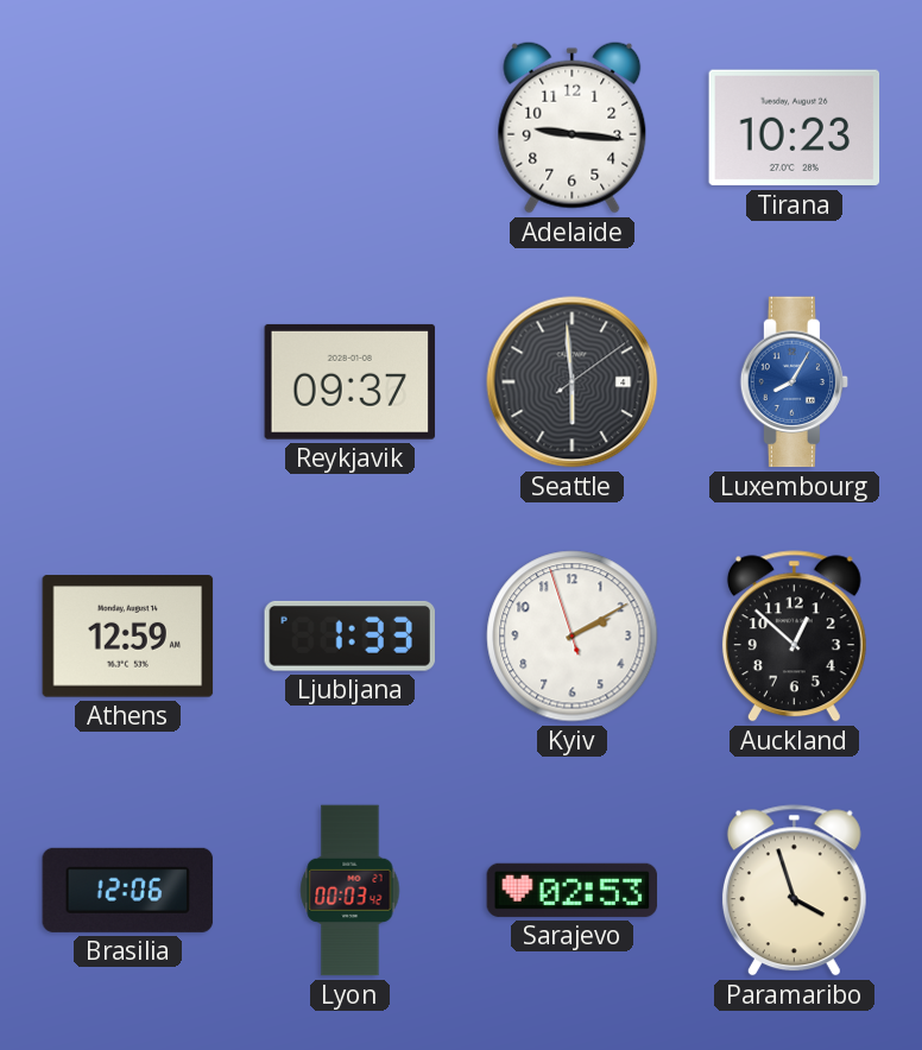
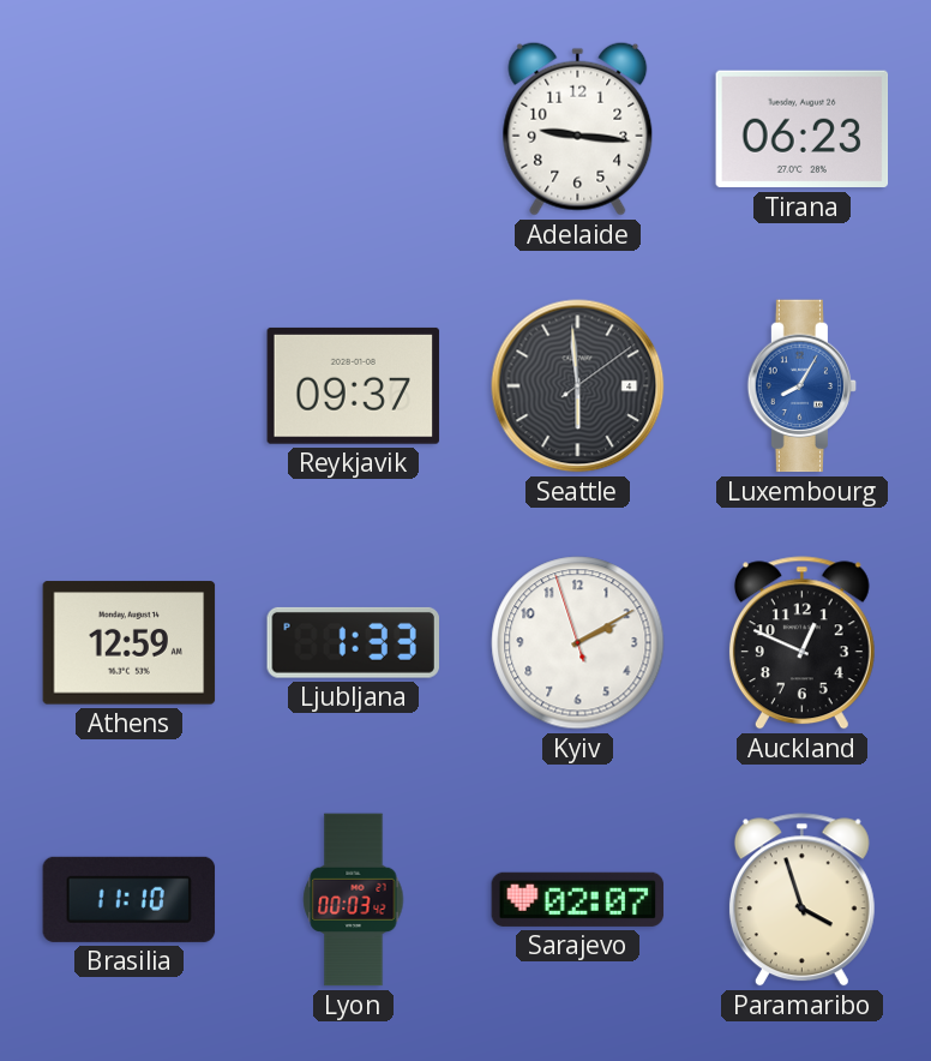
Tirana: 10:23 -> 06:23
Auckland: 12:52 -> 12:49
Brasilia: 12:06 -> 11:10
Sarajevo: 02:53 -> 02:07
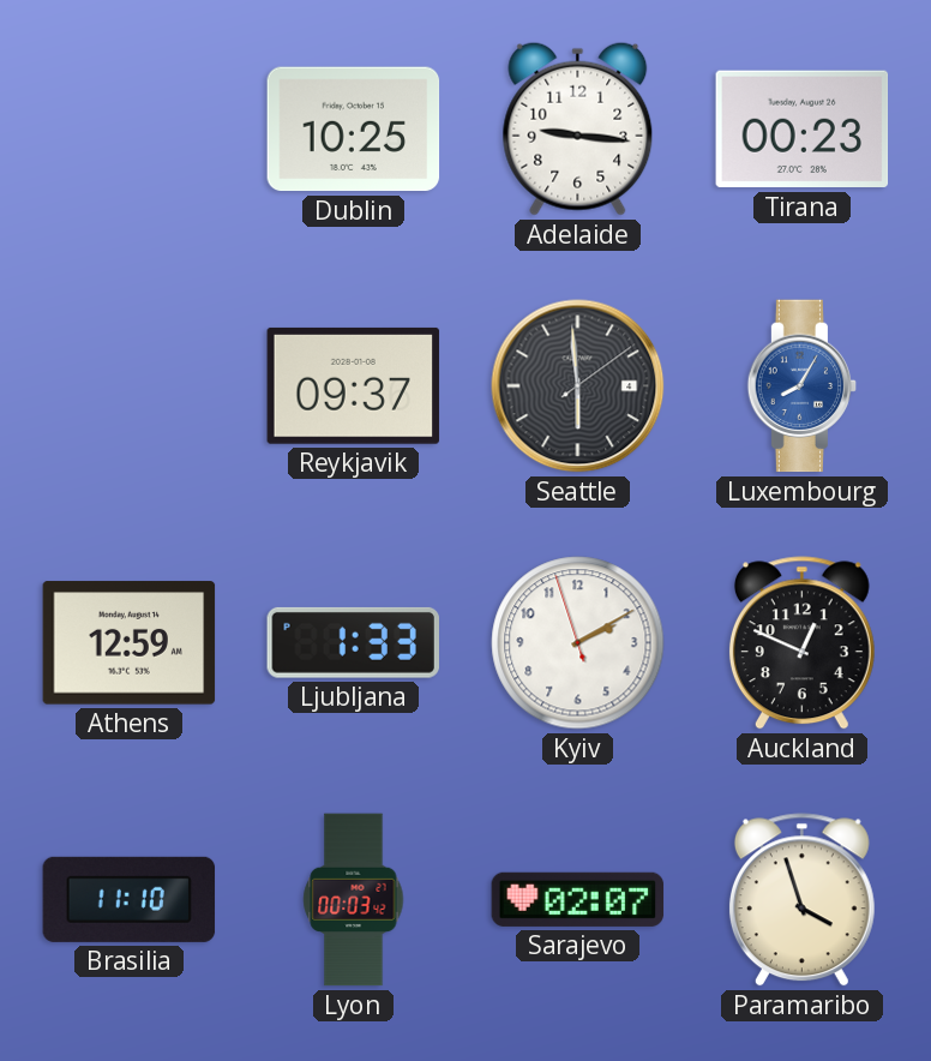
Dublin: none -> 10:25
Tirana: 06:23 -> 00:23
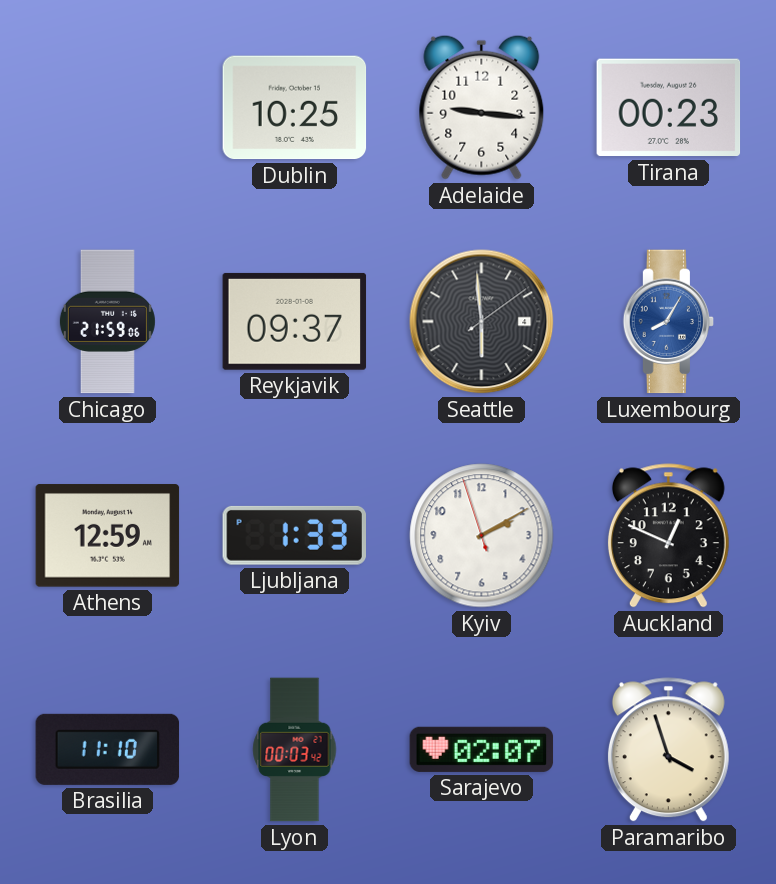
Chicago: none -> 21:59
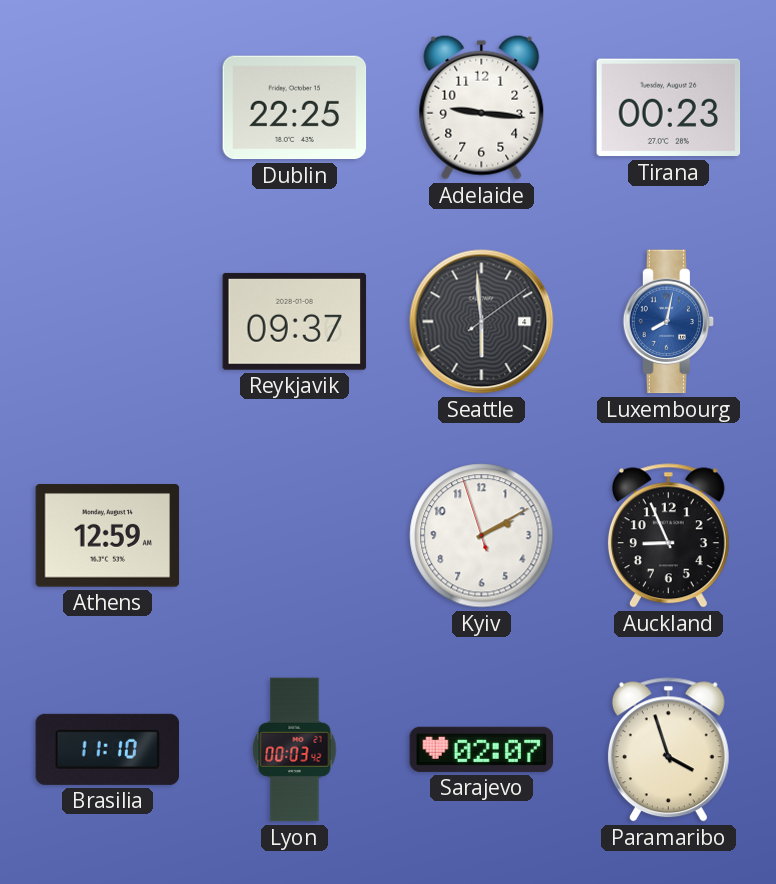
Dublin: 10:25 -> 22:25
Chicago: 21:59 -> none
Luxembourg: 8:05 -> 8:02
Ljubljana: 1:33 -> none
Auckland: 12:49 -> 8:56
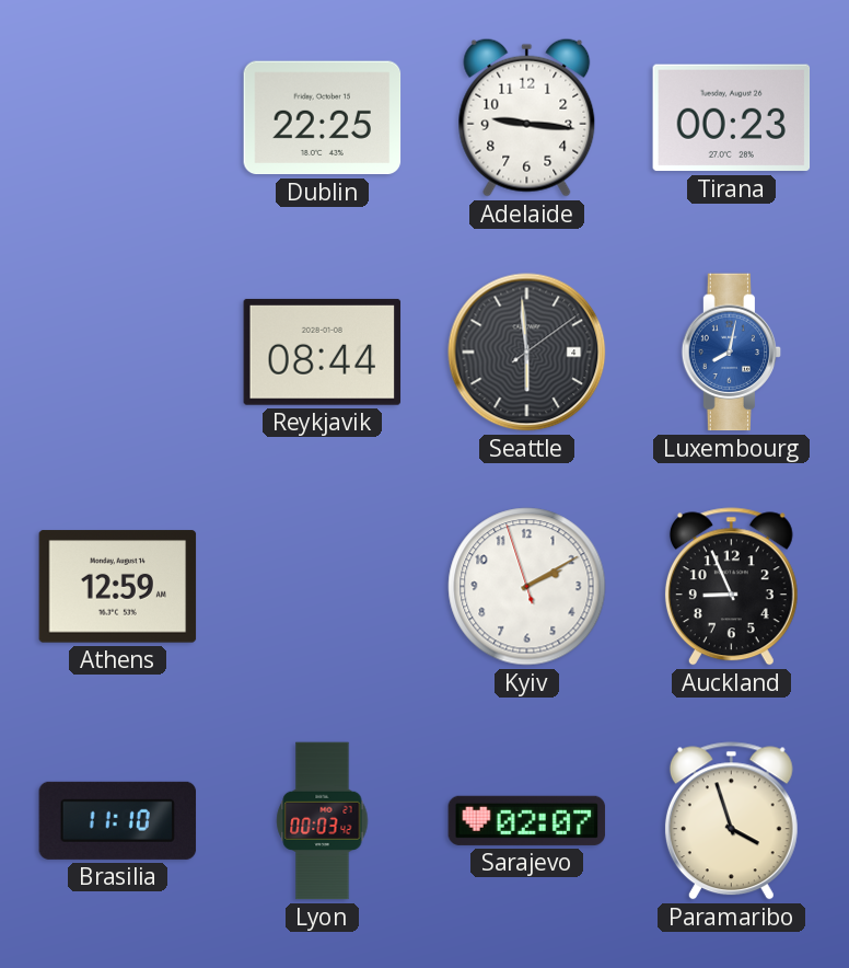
Reykjavik: 09:37 -> 08:44
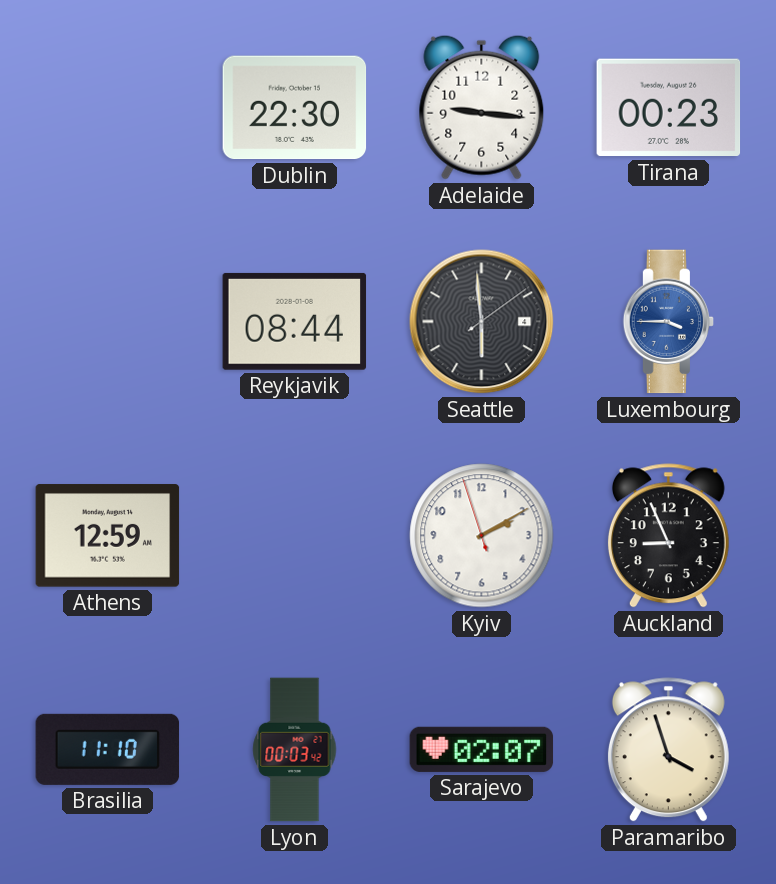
Dublin: 22:25 -> 22:30
Luxembourg: 8:02 -> 3:45
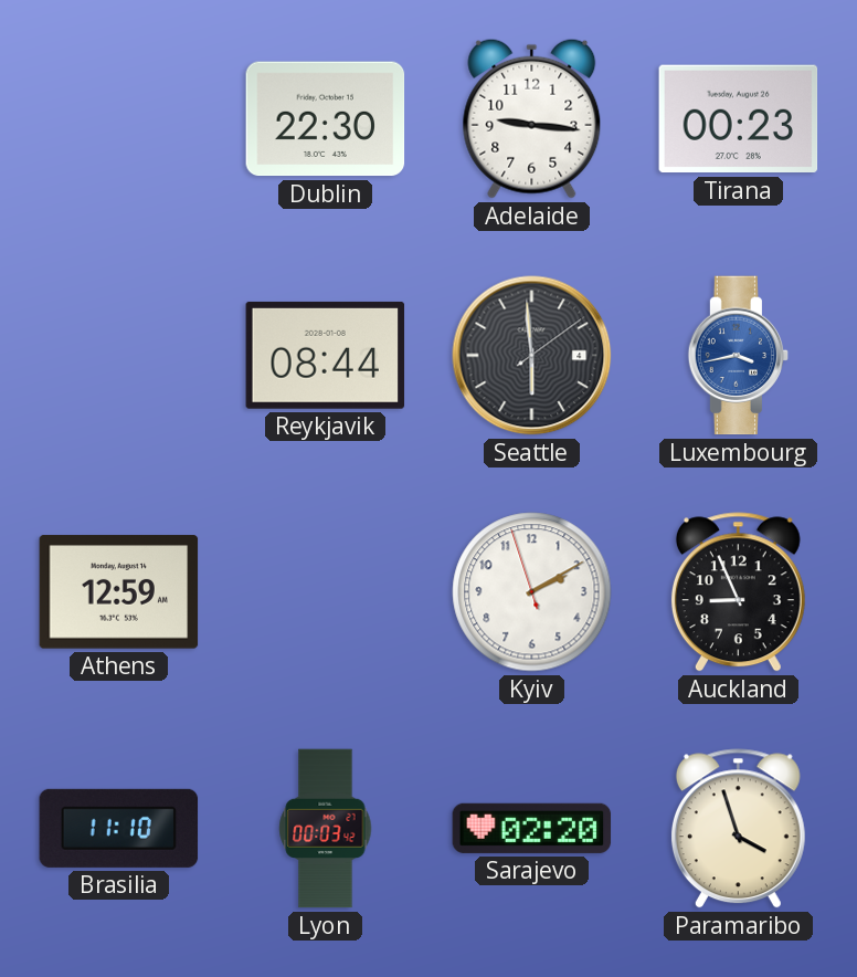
Luxembourg: 3:45 -> 3:43
Sarajevo: 02:07 -> 02:20
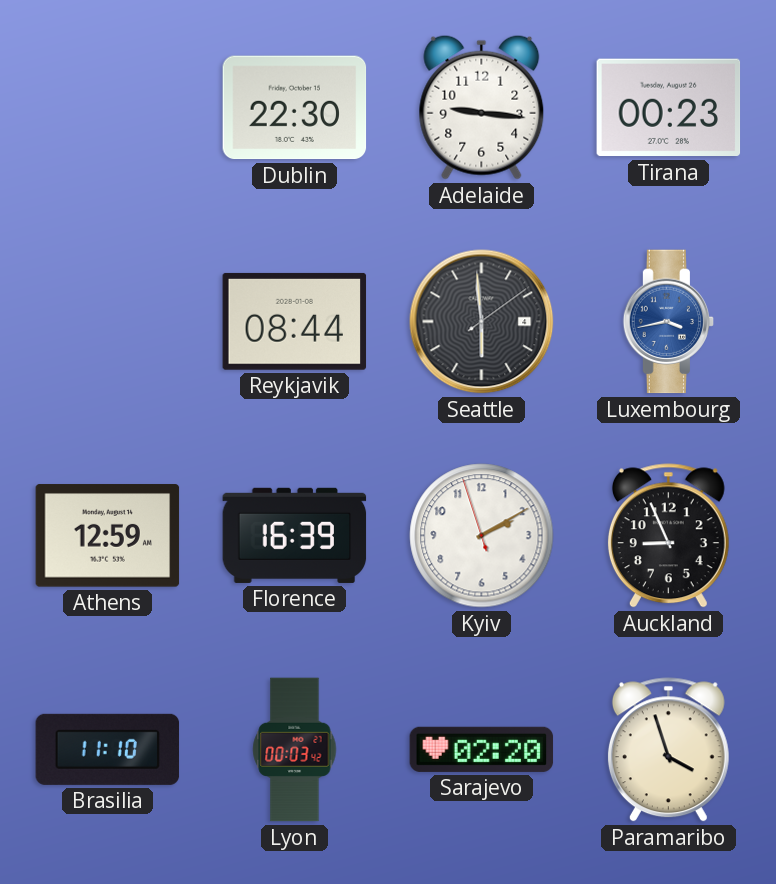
Florence: none -> 16:39
